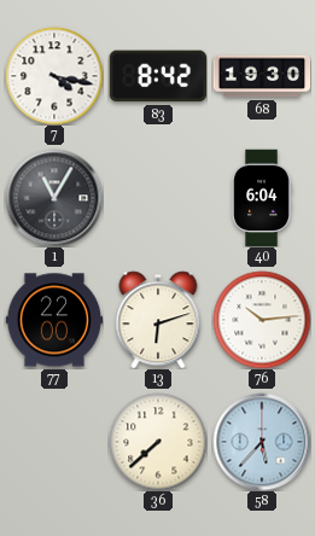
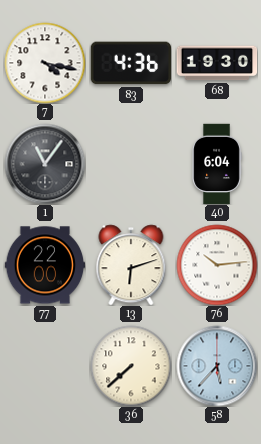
83: 8:42 -> 4:36
1: 11:05 -> 11:06
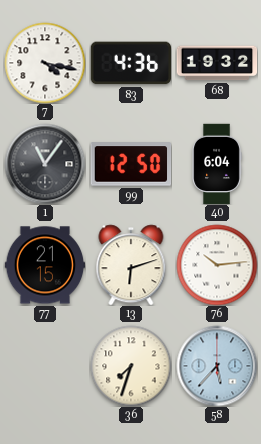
68: 19:30 -> 19:32
99: none -> 12:50
77: 22:00 -> 21:15
36: 7:38 -> 7:33
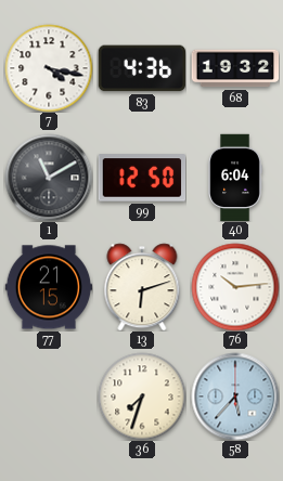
1: 11:06 -> 11:10
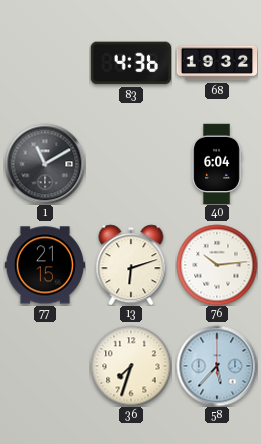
7: 4:17 -> none
99: 12:50 -> none
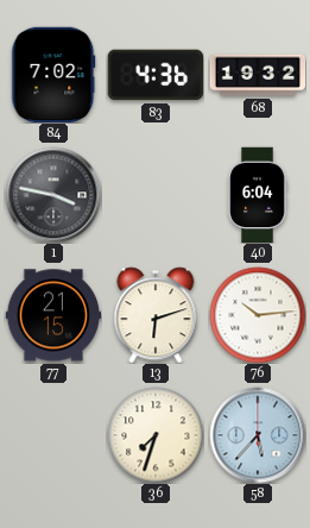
84: none -> 7:02
1: 11:10 -> 3:47
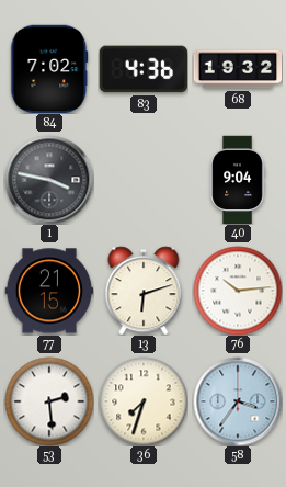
40: 6:04 -> 9:04
53: none -> 2:29
58: 5:37 -> 3:36
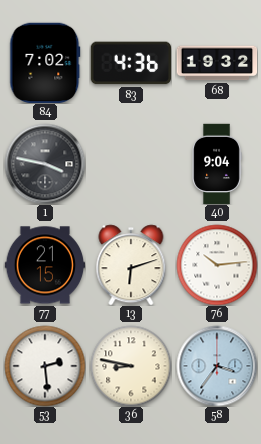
36: 7:33 -> 8:47
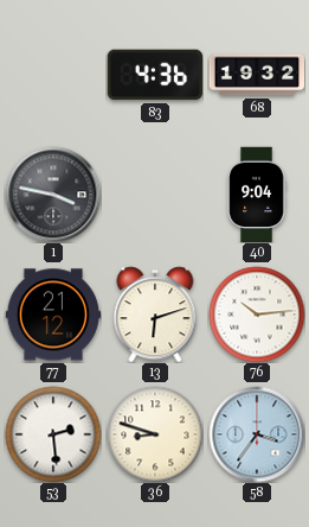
84: 7:02 -> none
77: 21:15 -> 21:12
36: 8:47 -> 8:48
